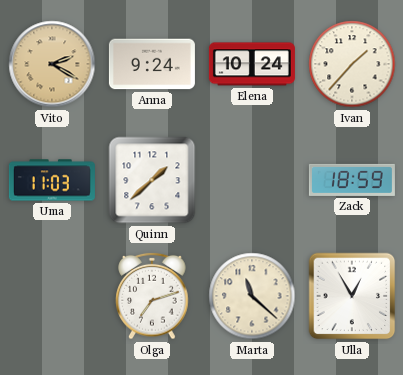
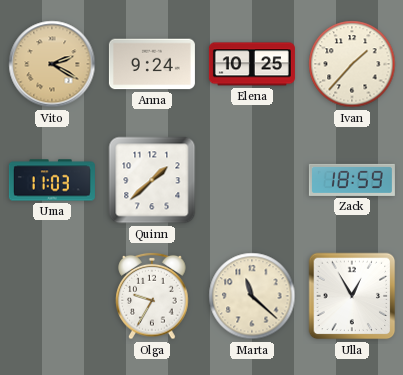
Elena: 10:24 -> 10:25
Olga: 7:12 -> 9:35
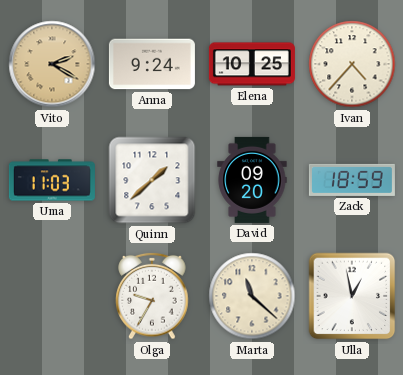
Ivan: 1:37 -> 4:37
David: none -> 09:20
Ulla: 12:55 -> 12:58
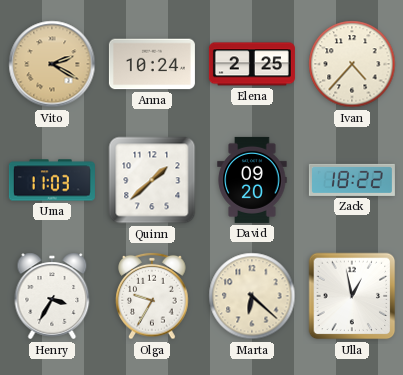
Anna: 9:24 -> 10:24
Elena: 10:25 -> 2:25
Zack: 18:59 -> 18:22
Henry: none -> 3:35
Marta: 11:22 -> 6:22
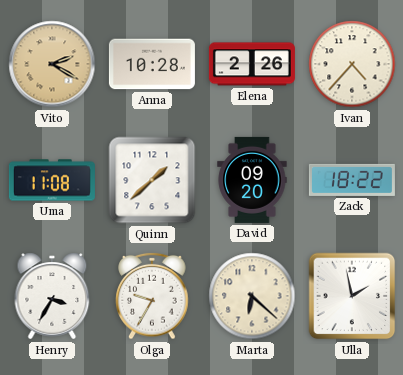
Anna: 10:24 -> 10:28
Elena: 2:25 -> 2:26
Uma: 11:03 -> 11:08
Ulla: 12:58 -> 1:58
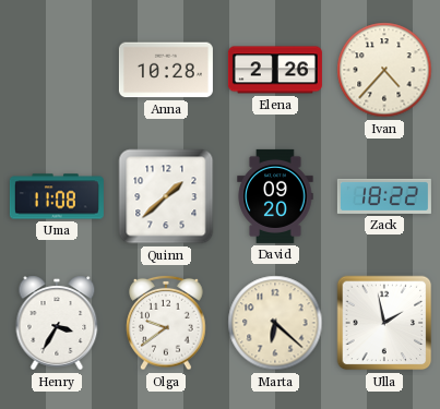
Vito: 2:20 -> none
Olga: 9:35 -> 9:39
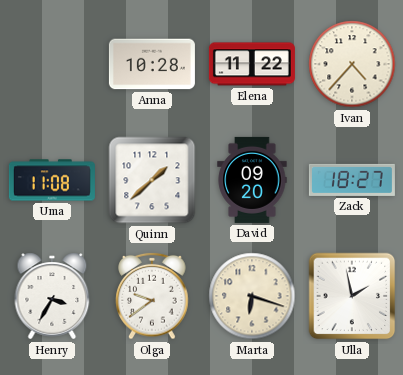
Elena: 2:26 -> 11:22
Zack: 18:22 -> 18:27
Marta: 6:22 -> 6:18
